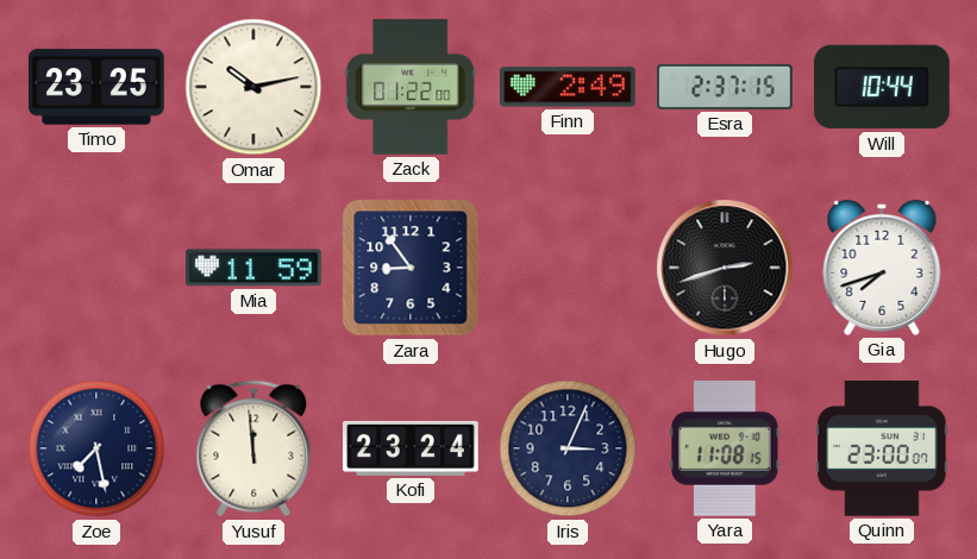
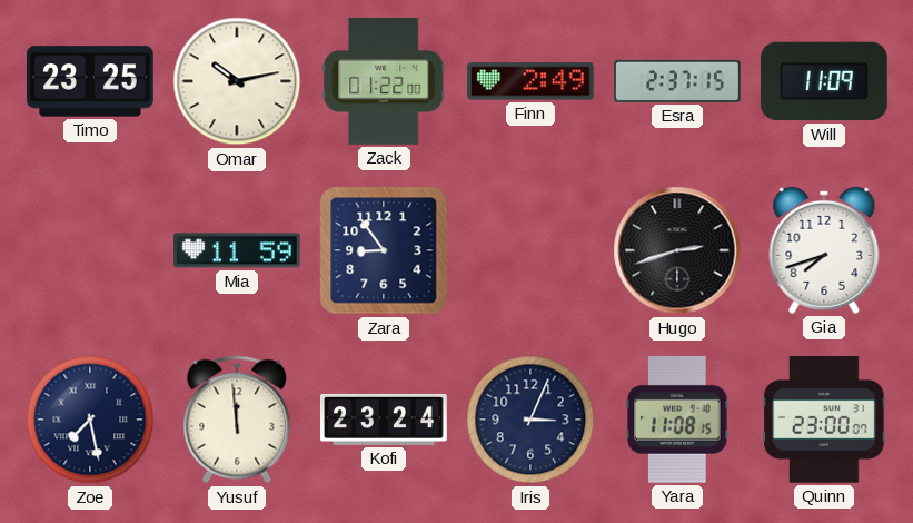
Will: 10:44 -> 11:09
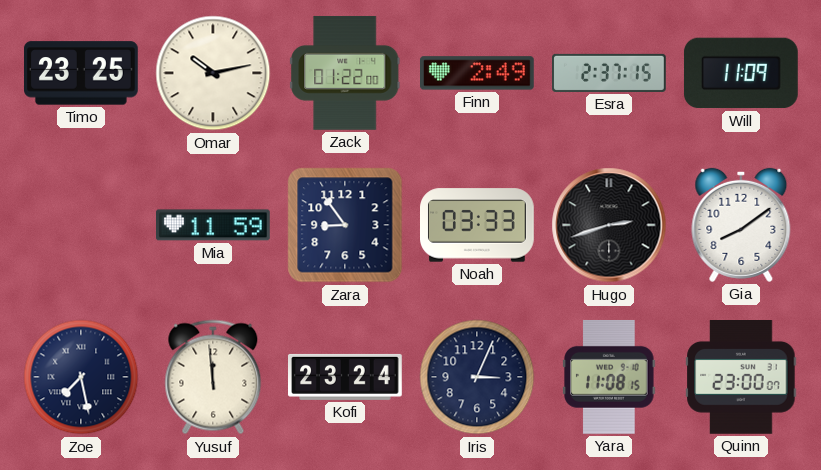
Noah: none -> 03:33
Gia: 7:42 -> 8:09
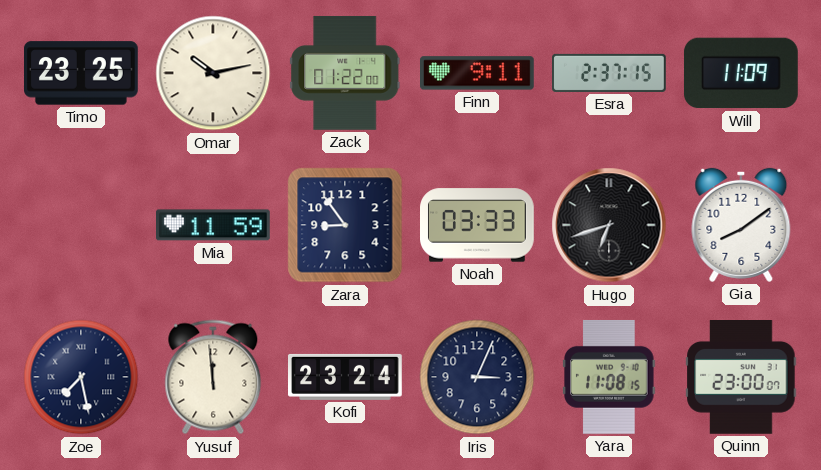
Finn: 2:49 -> 9:11
Hugo: 2:42 -> 6:42
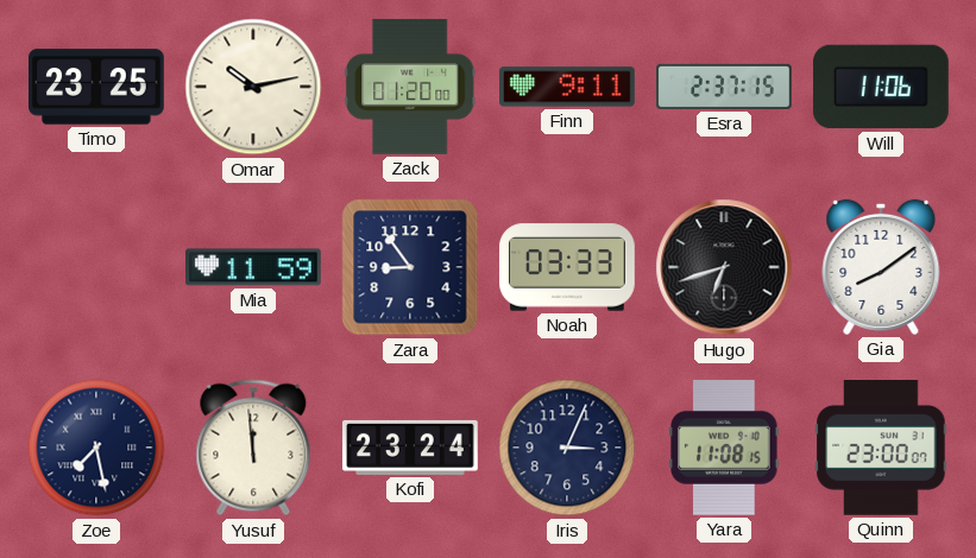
Zack: 01:22 -> 01:20
Will: 11:09 -> 11:06
